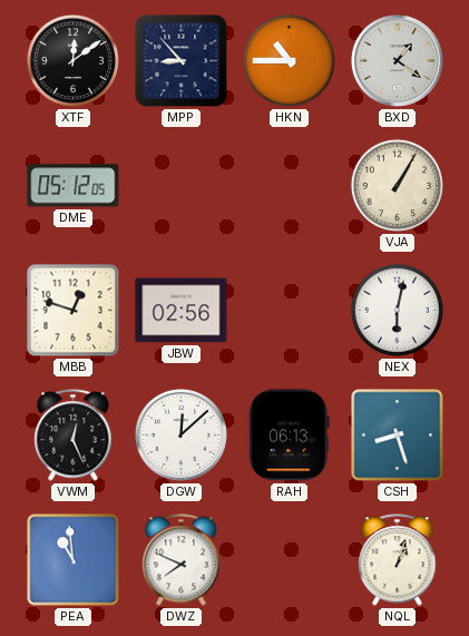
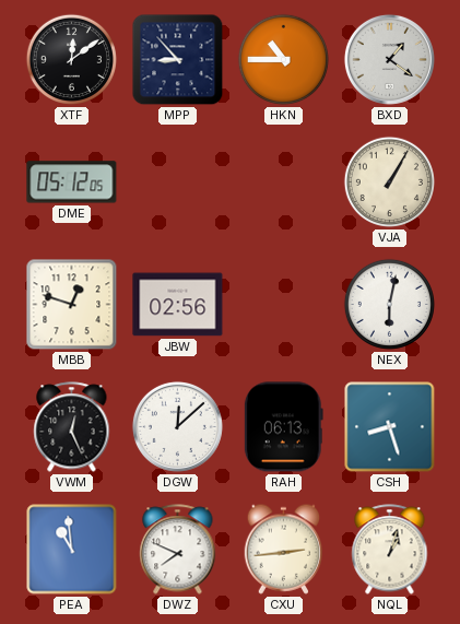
CXU: none -> 2:44
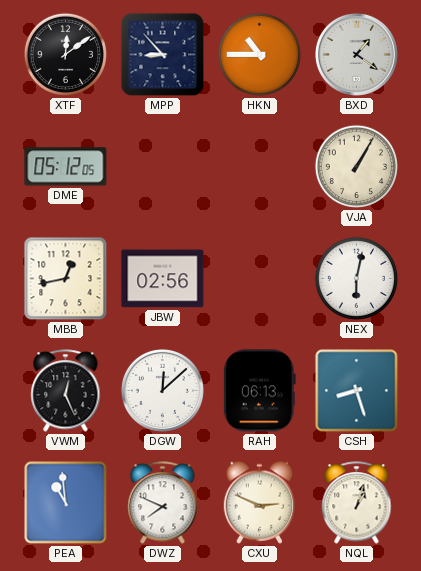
MBB: 12:48 -> 12:43
CXU: 2:44 -> 2:49
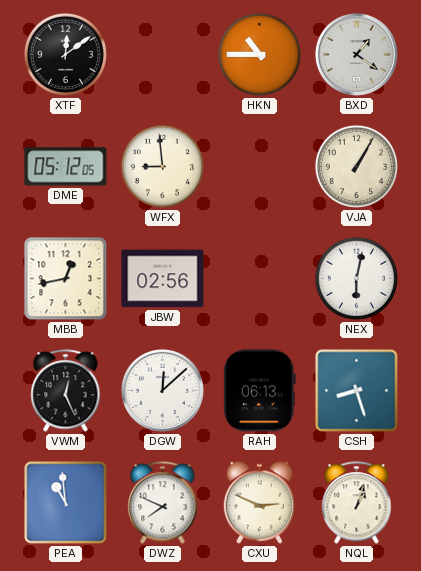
MPP: 8:53 -> none
WFX: none -> 8:59
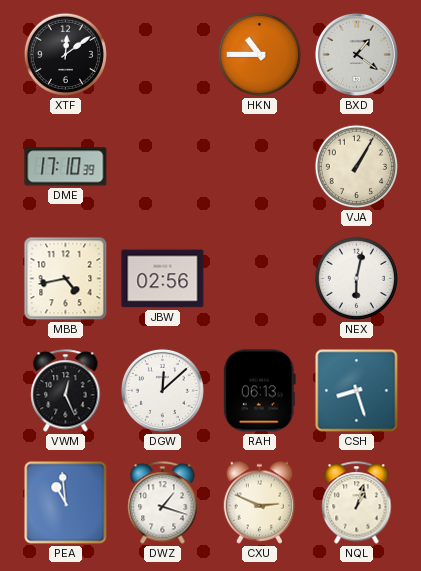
DME: 05:12 -> 17:10
WFX: 8:59 -> none
MBB: 12:43 -> 4:43
DWZ: 7:49 -> 1:18
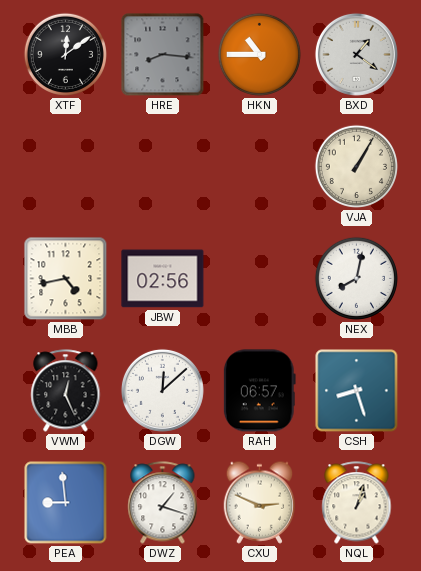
HRE: none -> 8:16
DME: 17:10 -> none
NEX: 6:02 -> 8:02
RAH: 06:13 -> 06:57
PEA: 10:59 -> 8:59
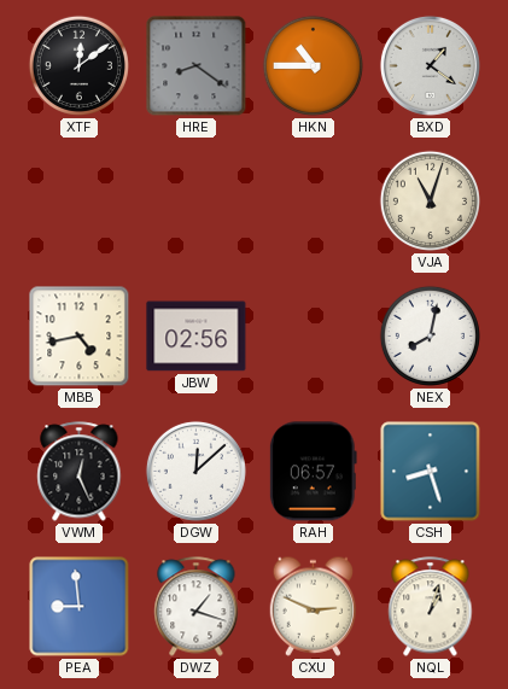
HRE: 8:16 -> 8:21
VJA: 1:05 -> 11:03
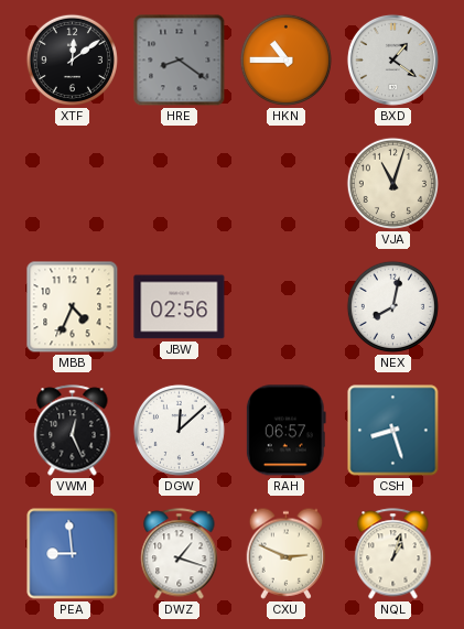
MBB: 4:43 -> 4:34
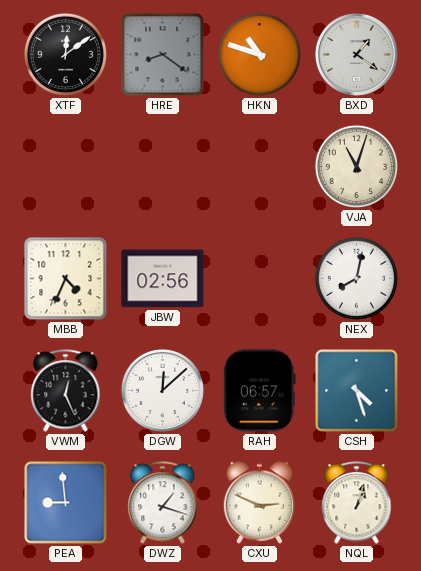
HKN: 10:45 -> 10:48
CSH: 8:27 -> 4:27
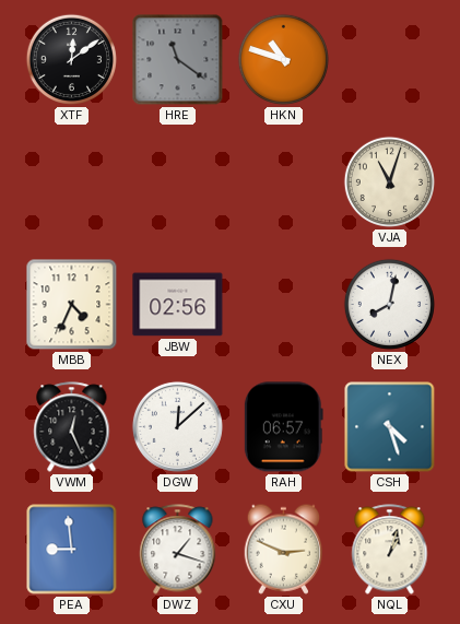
HRE: 8:21 -> 11:21
BXD: 1:21 -> none
